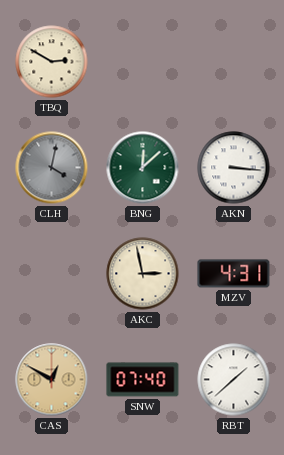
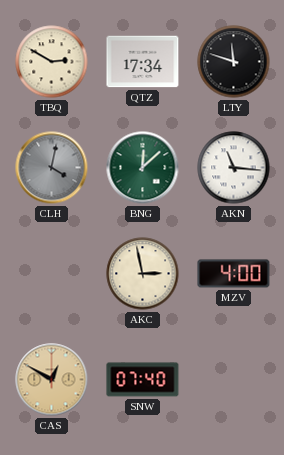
QTZ: none -> 17:34
LTY: none -> 11:48
AKN: 3:16 -> 11:16
MZV: 4:31 -> 4:00
RBT: 1:38 -> none
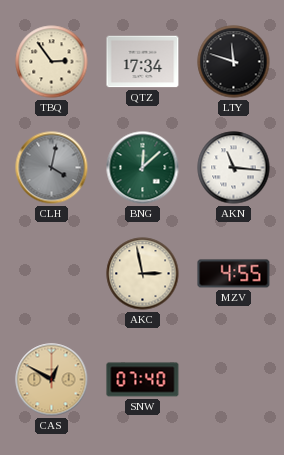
TBQ: 2:50 -> 2:54
MZV: 4:00 -> 4:55
